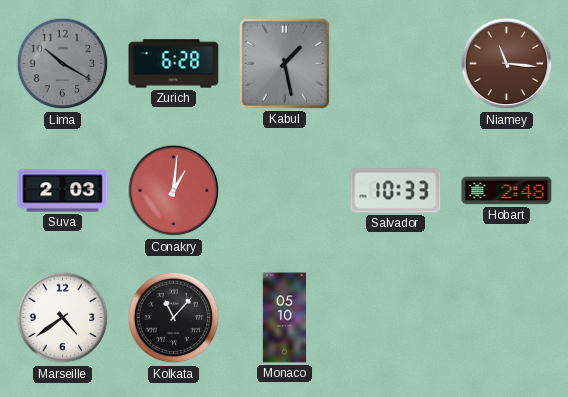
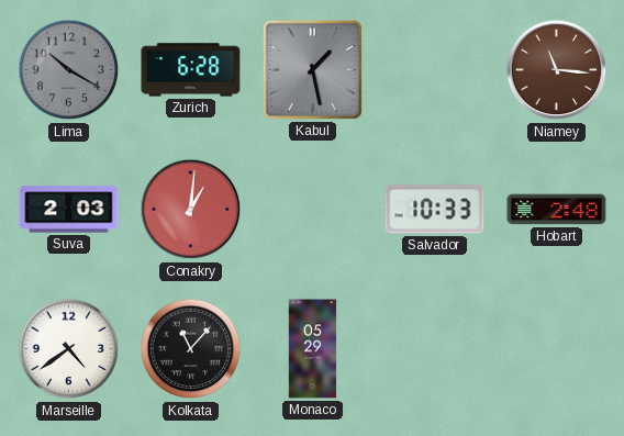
Monaco: 05:10 -> 05:29
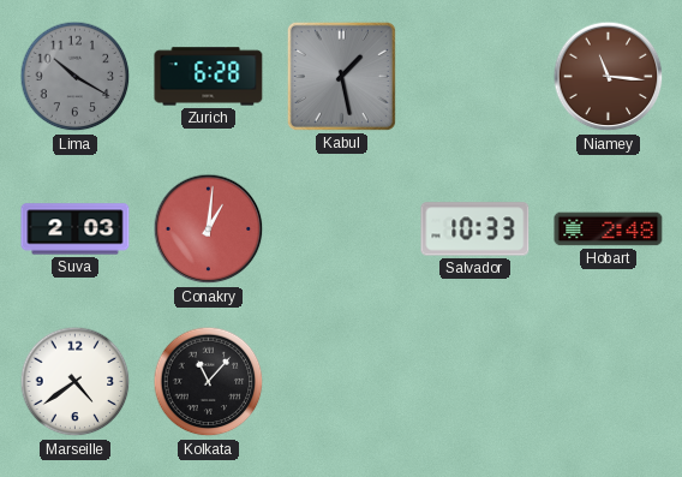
Monaco: 05:29 -> none
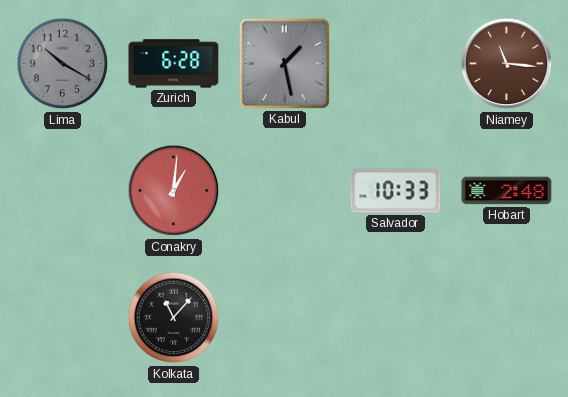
Suva: 2:03 -> none
Marseille: 4:39 -> none
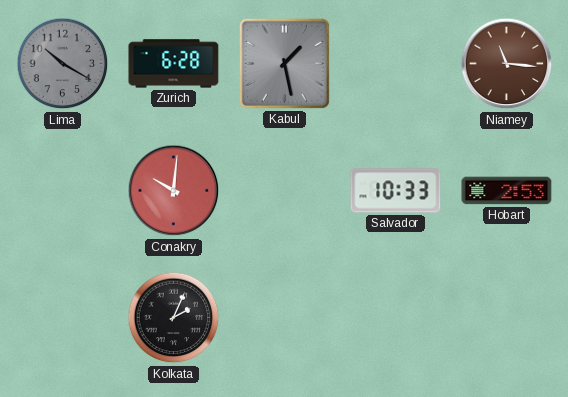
Conakry: 1:01 -> 10:01
Hobart: 2:48 -> 2:53
Kolkata: 11:07 -> 2:04
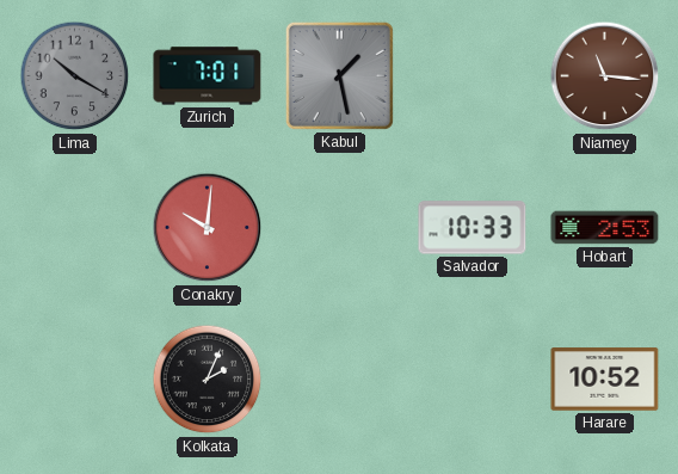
Zurich: 6:28 -> 7:01
Harare: none -> 10:52
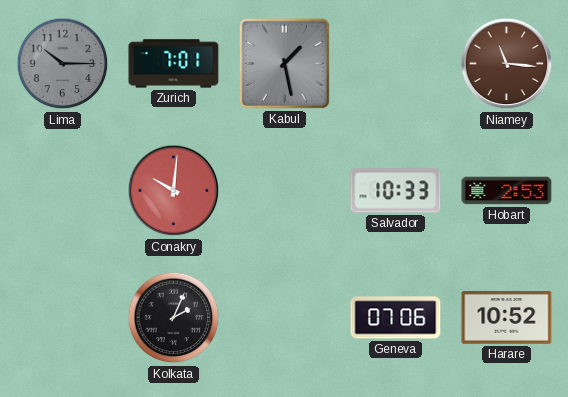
Lima: 10:20 -> 10:15
Geneva: none -> 07:06
